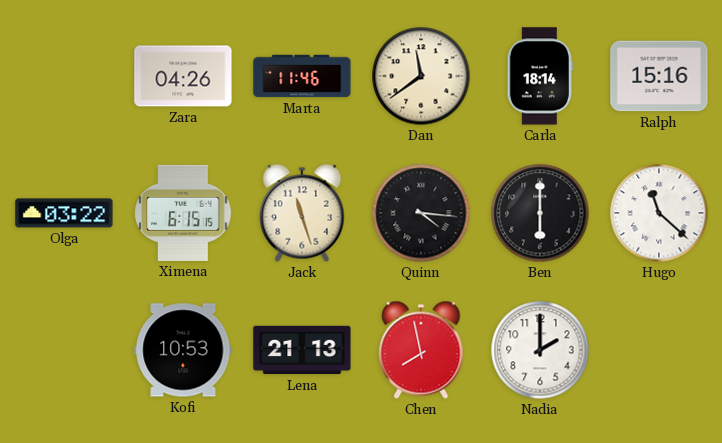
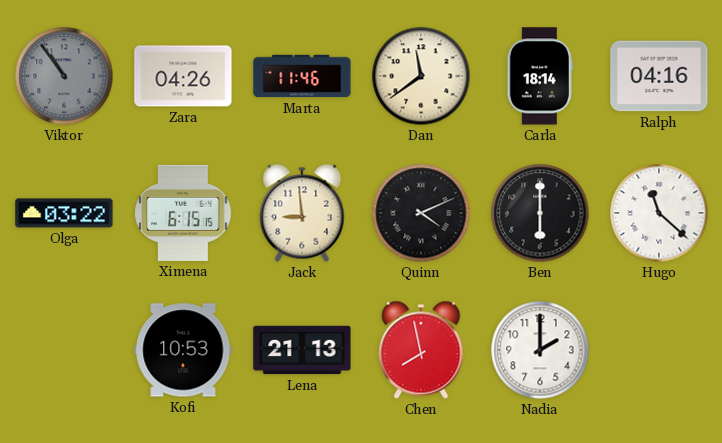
Viktor: none -> 10:54
Ralph: 15:16 -> 04:16
Jack: 11:27 -> 8:59
Quinn: 4:16 -> 4:11
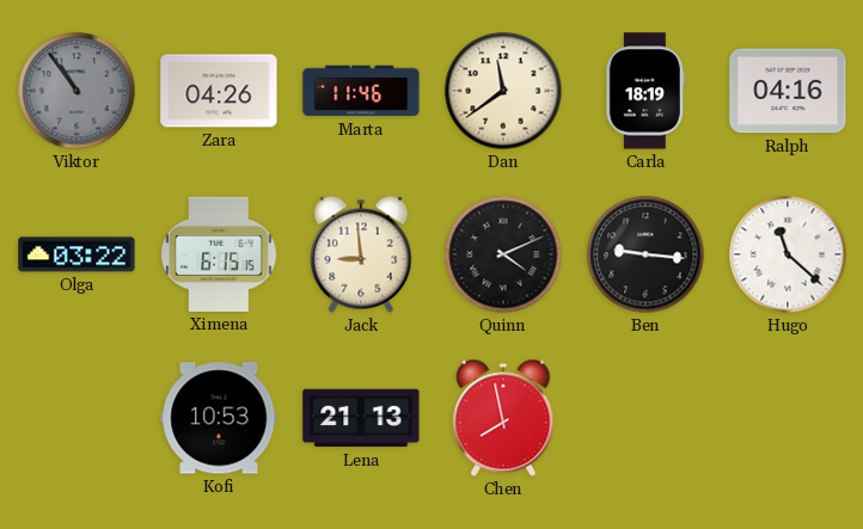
Carla: 18:14 -> 18:19
Ben: 6:00 -> 9:16
Nadia: 2:00 -> none
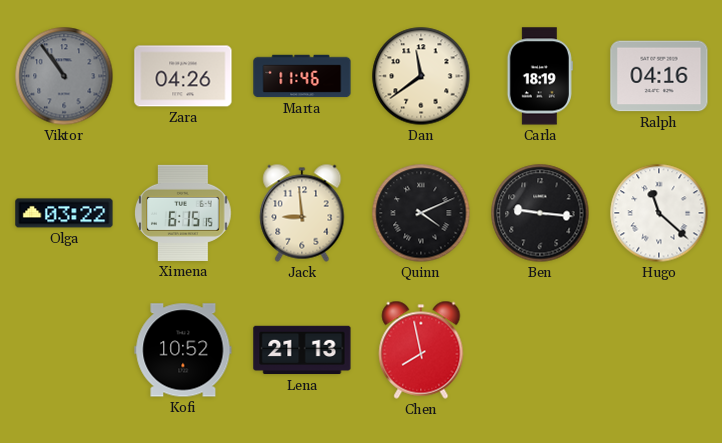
Kofi: 10:53 -> 10:52
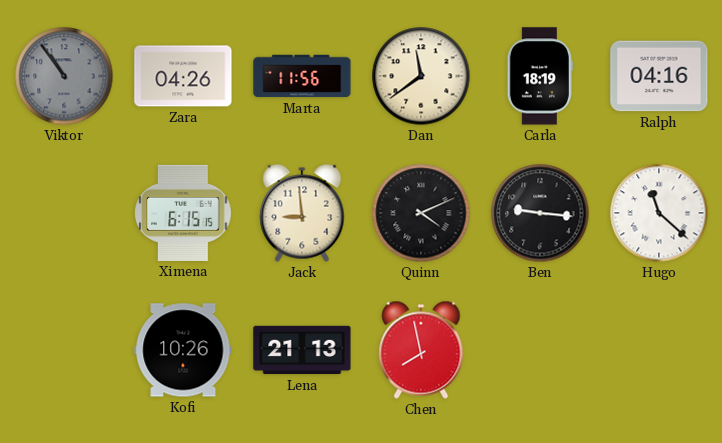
Marta: 11:46 -> 11:56
Olga: 03:22 -> none
Kofi: 10:52 -> 10:26
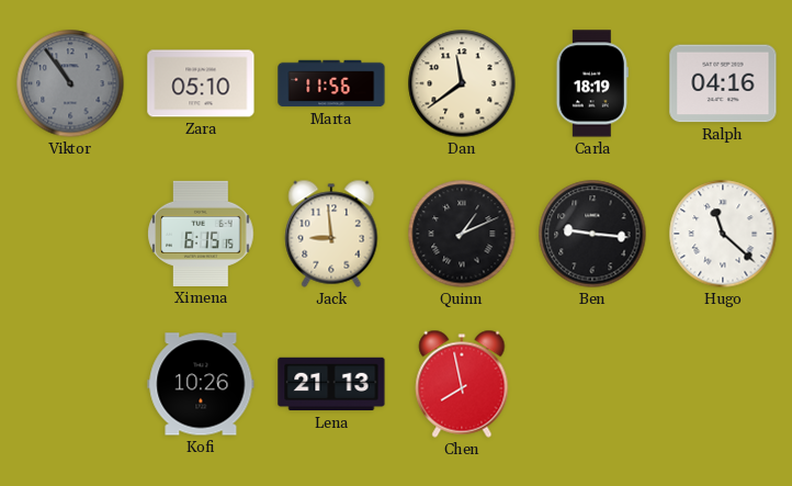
Zara: 04:26 -> 05:10
Quinn: 4:11 -> 1:11
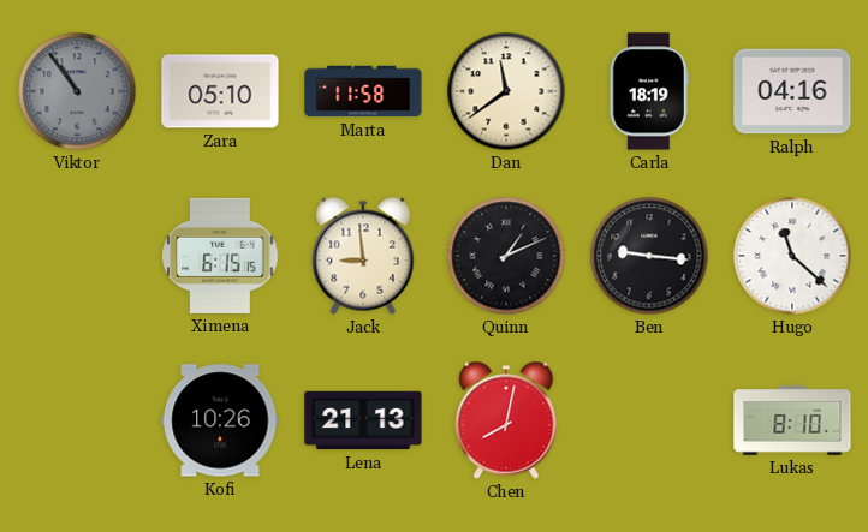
Marta: 11:56 -> 11:58
Chen: 7:58 -> 8:02
Lukas: none -> 8:10
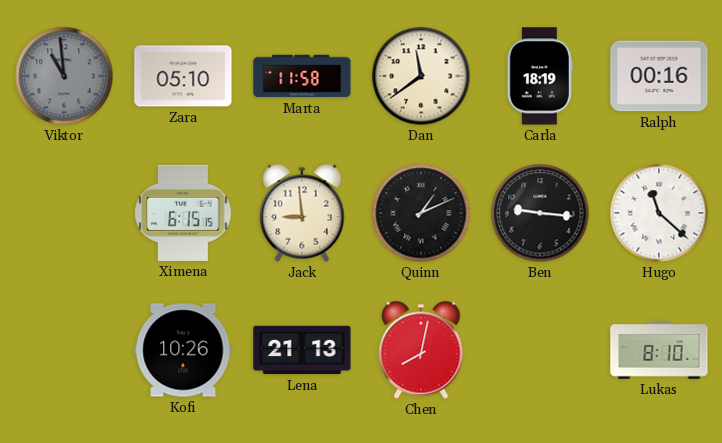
Viktor: 10:54 -> 10:59
Ralph: 04:16 -> 00:16
